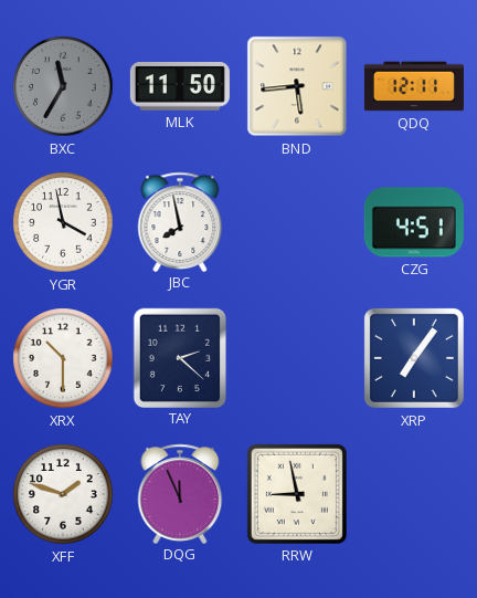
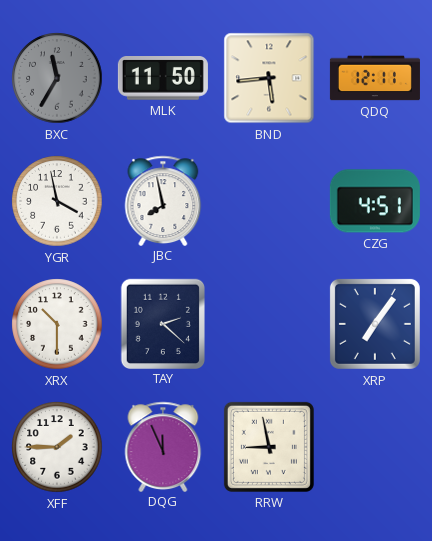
XFF: 1:48 -> 1:45
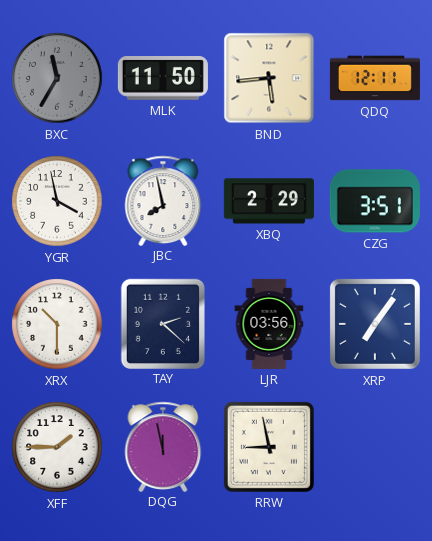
XBQ: none -> 2:29
CZG: 4:51 -> 3:51
LJR: none -> 03:56
DQG: 11:56 -> 11:58
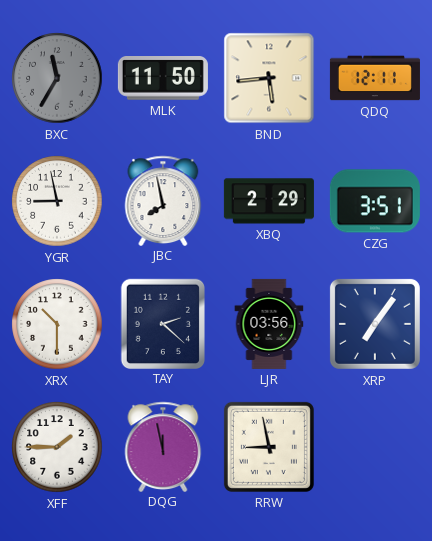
YGR: 3:58 -> 8:58
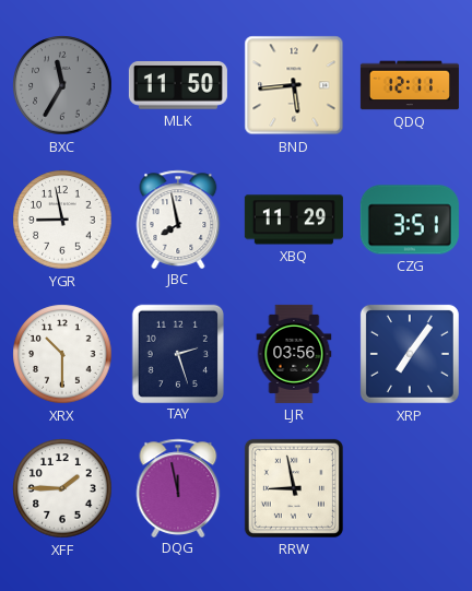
XBQ: 2:29 -> 11:29
TAY: 2:22 -> 2:27
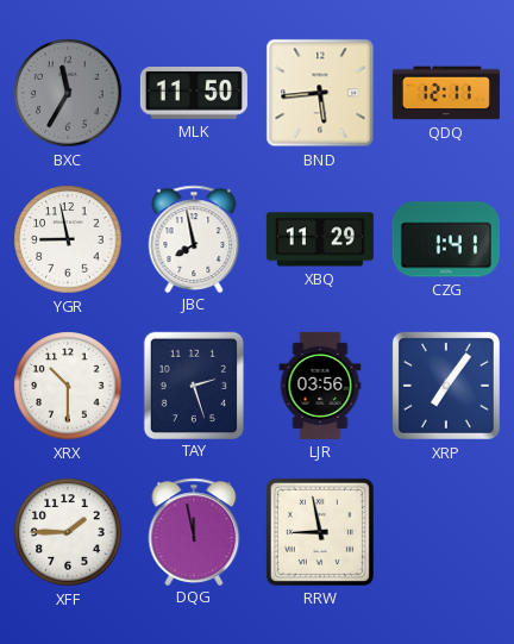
CZG: 3:51 -> 1:41
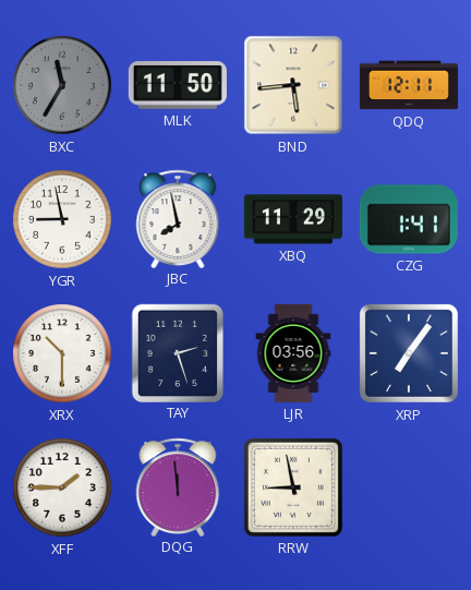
DQG: 11:58 -> 11:59
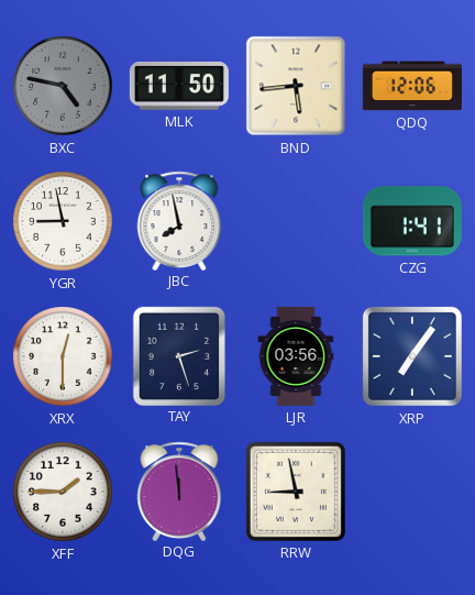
BXC: 11:35 -> 4:47
QDQ: 12:11 -> 12:06
XBQ: 11:29 -> none
XRX: 10:30 -> 12:30
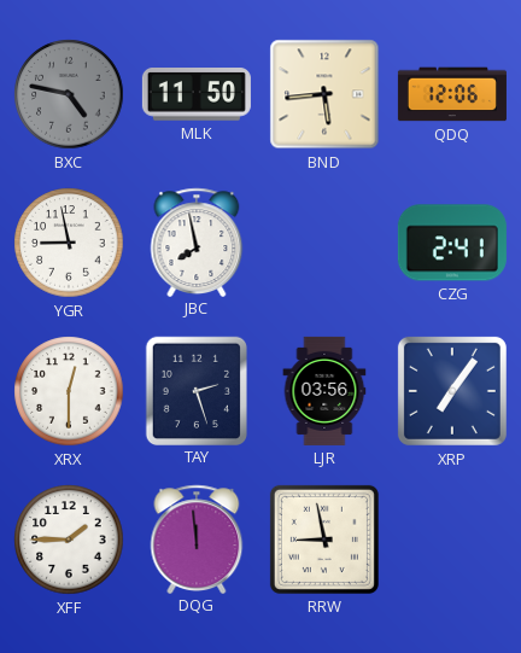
CZG: 1:41 -> 2:41
